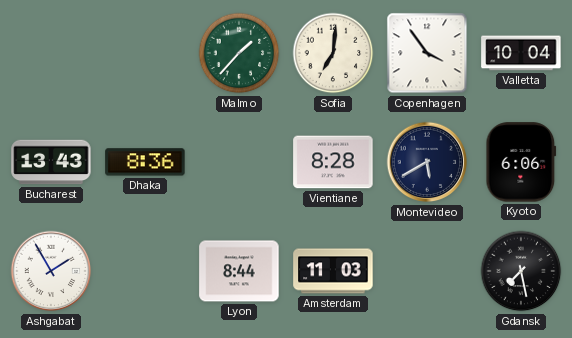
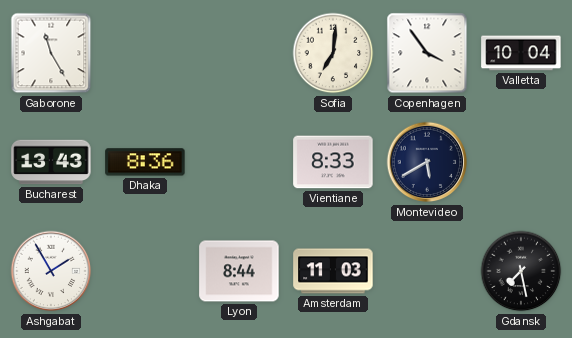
Gaborone: none -> 11:25
Malmo: 1:37 -> none
Vientiane: 8:28 -> 8:33
Kyoto: 6:06 -> none
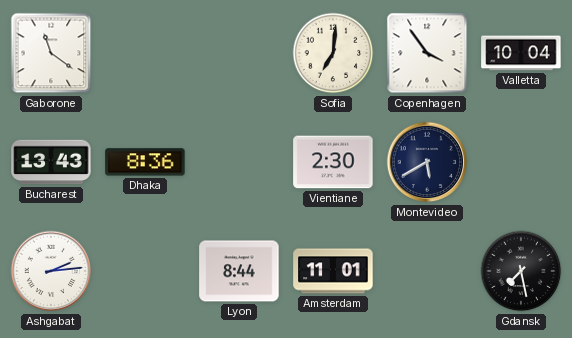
Gaborone: 11:25 -> 11:21
Vientiane: 8:33 -> 2:30
Ashgabat: 1:55 -> 2:14
Amsterdam: 11:03 -> 11:01
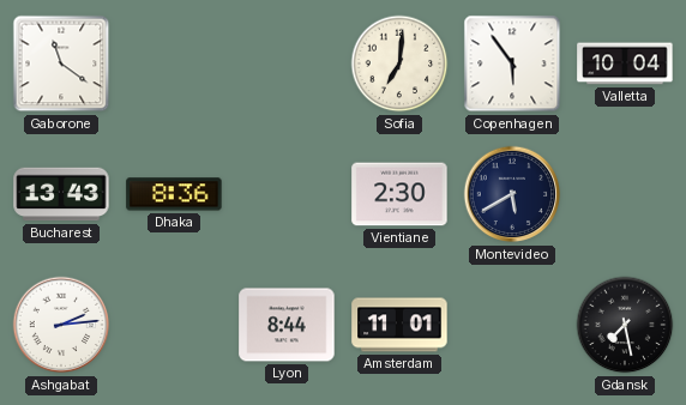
Copenhagen: 3:54 -> 5:54
